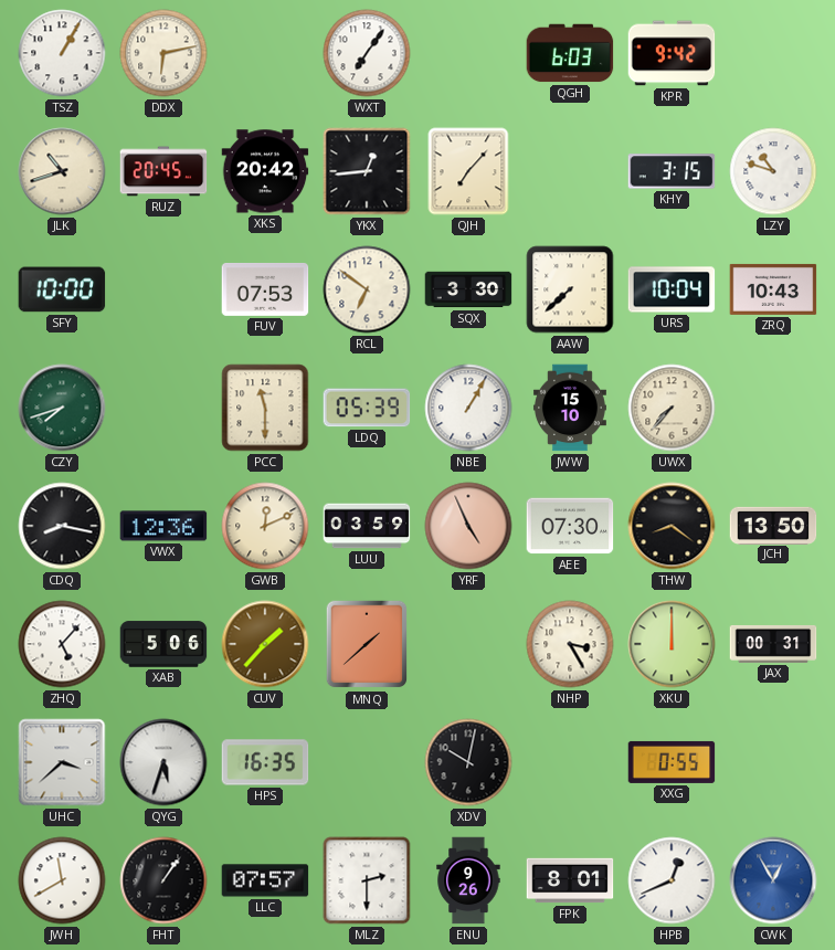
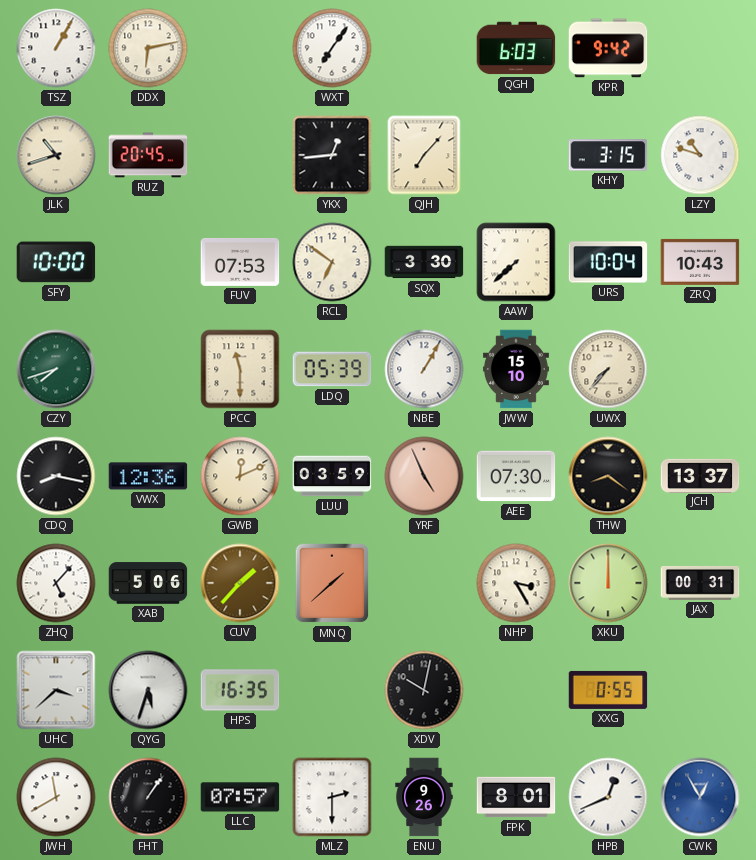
XKS: 20:42 -> none
JCH: 13:50 -> 13:37
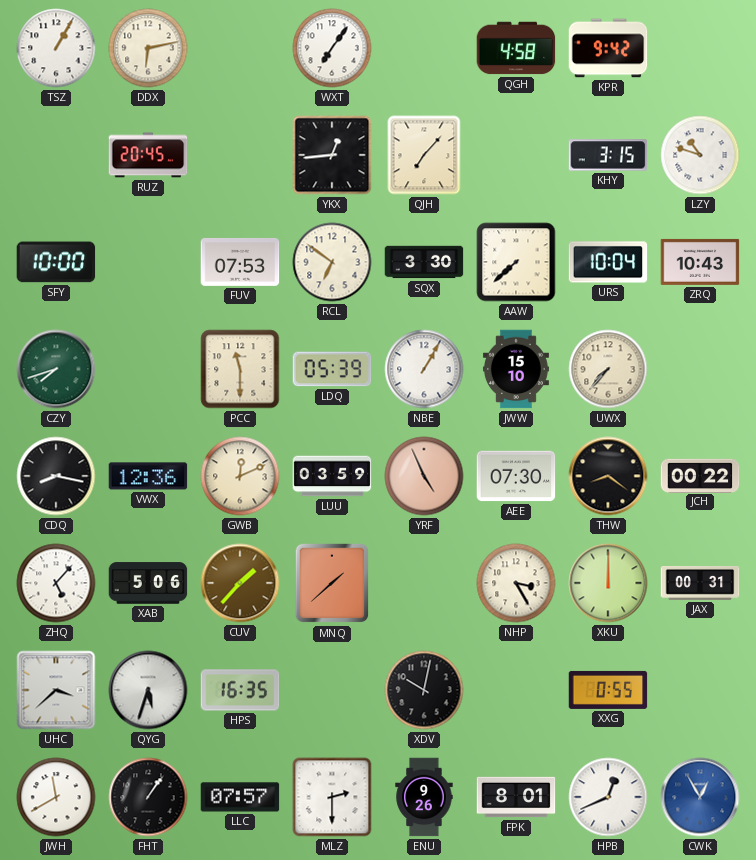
QGH: 6:03 -> 4:58
JLK: 10:42 -> none
JCH: 13:37 -> 00:22
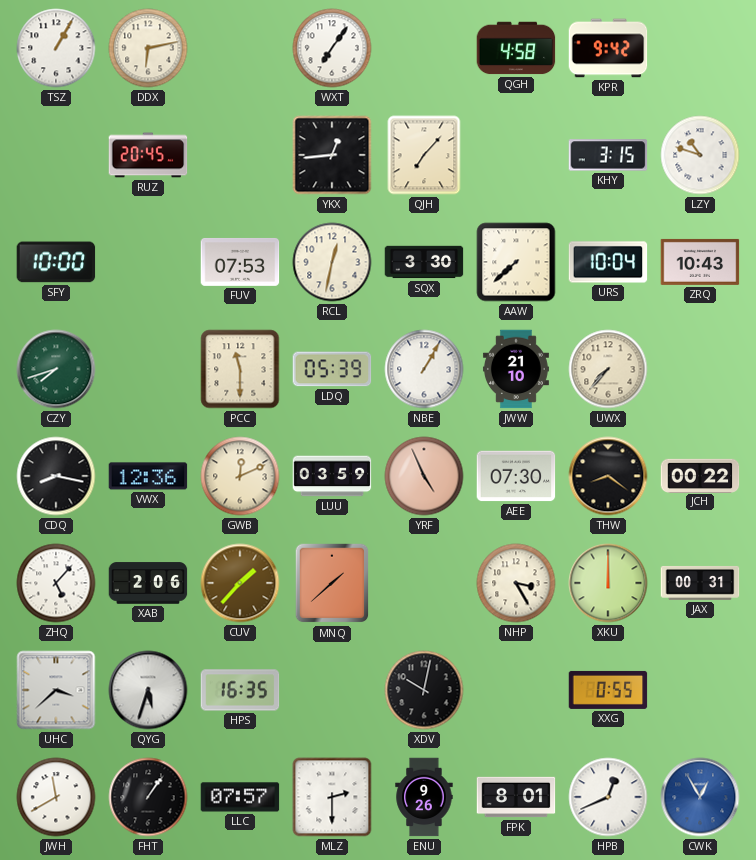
RCL: 6:51 -> 12:32
JWW: 15:10 -> 21:10
XAB: 5:06 -> 2:06
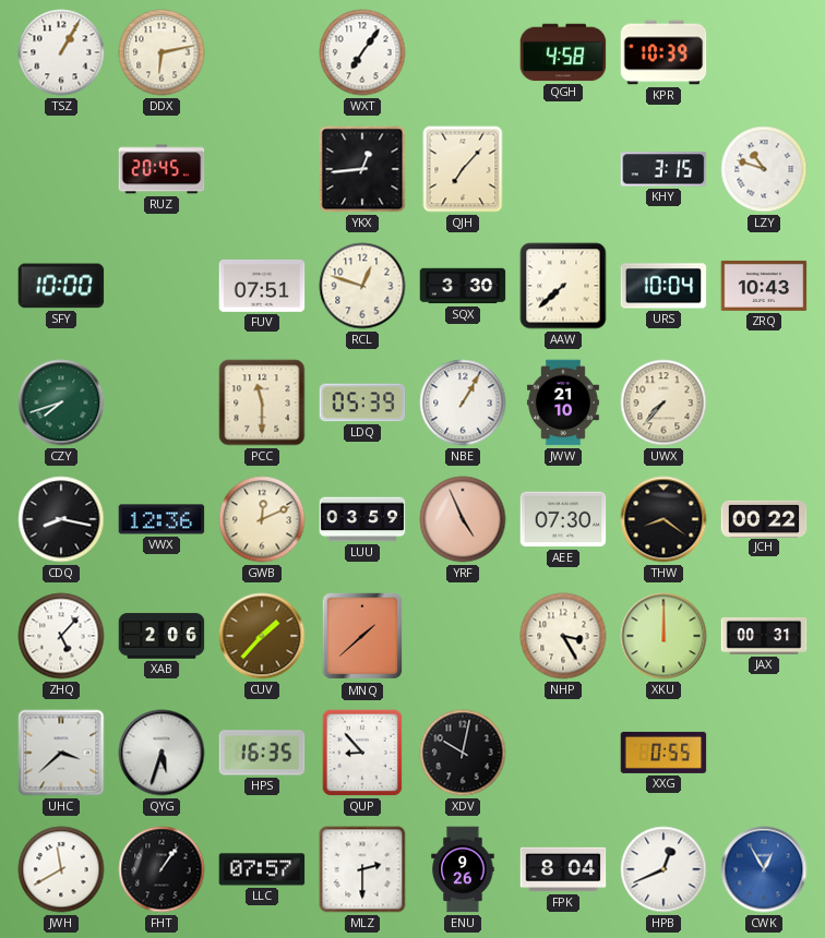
KPR: 9:42 -> 10:39
FUV: 07:53 -> 07:51
RCL: 12:32 -> 12:48
QUP: none -> 8:53
FPK: 8:01 -> 8:04
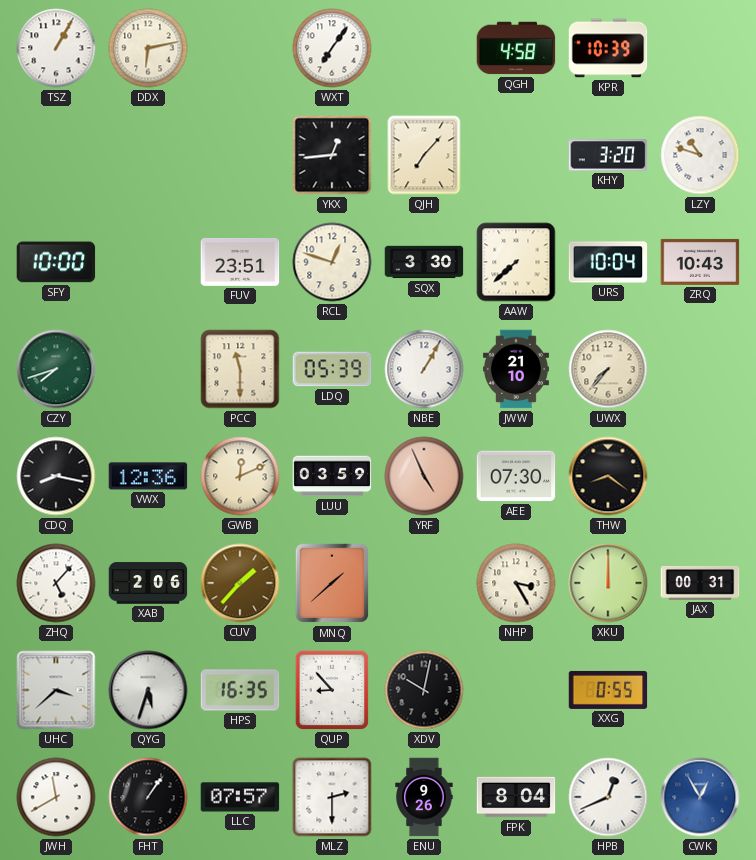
RUZ: 20:45 -> none
KHY: 3:15 -> 3:20
FUV: 07:51 -> 23:51
JCH: 00:22 -> none
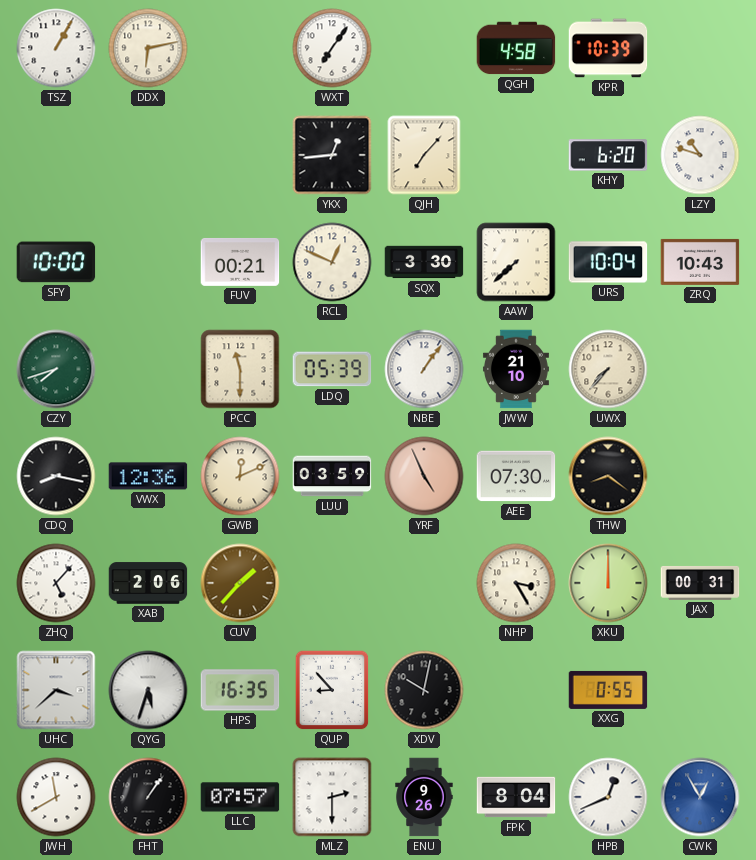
KHY: 3:20 -> 6:20
FUV: 23:51 -> 00:21
RCL: 12:48 -> 12:49
NBE: 1:05 -> 1:06
MNQ: 1:38 -> none
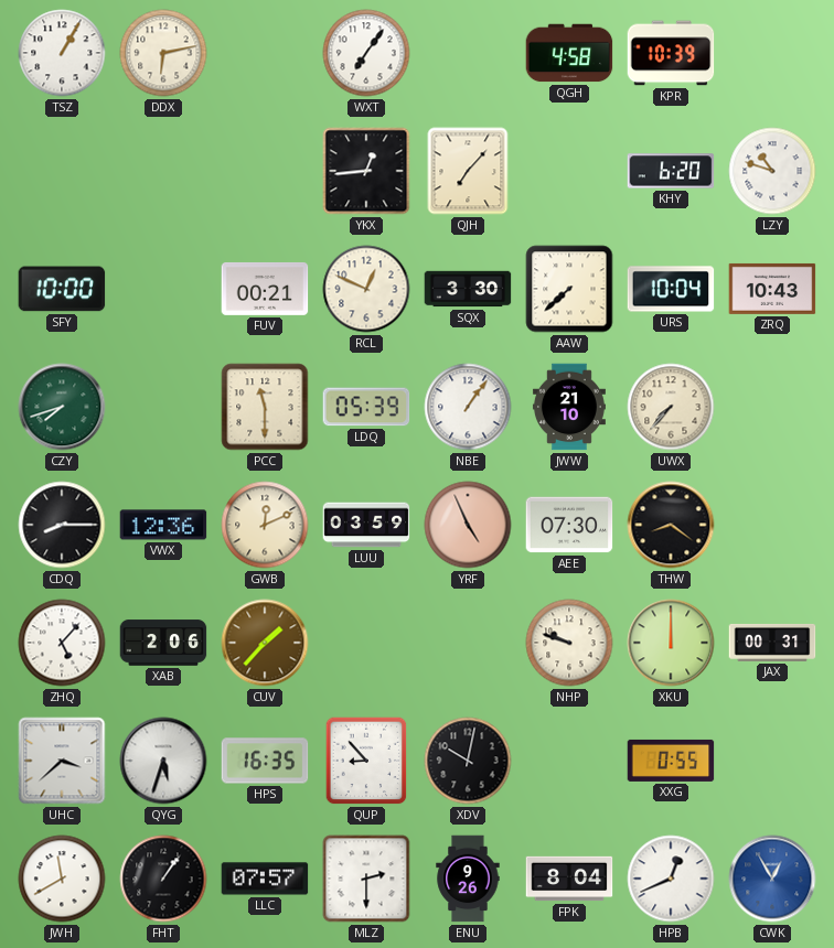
CDQ: 8:17 -> 8:15
NHP: 3:25 -> 9:48
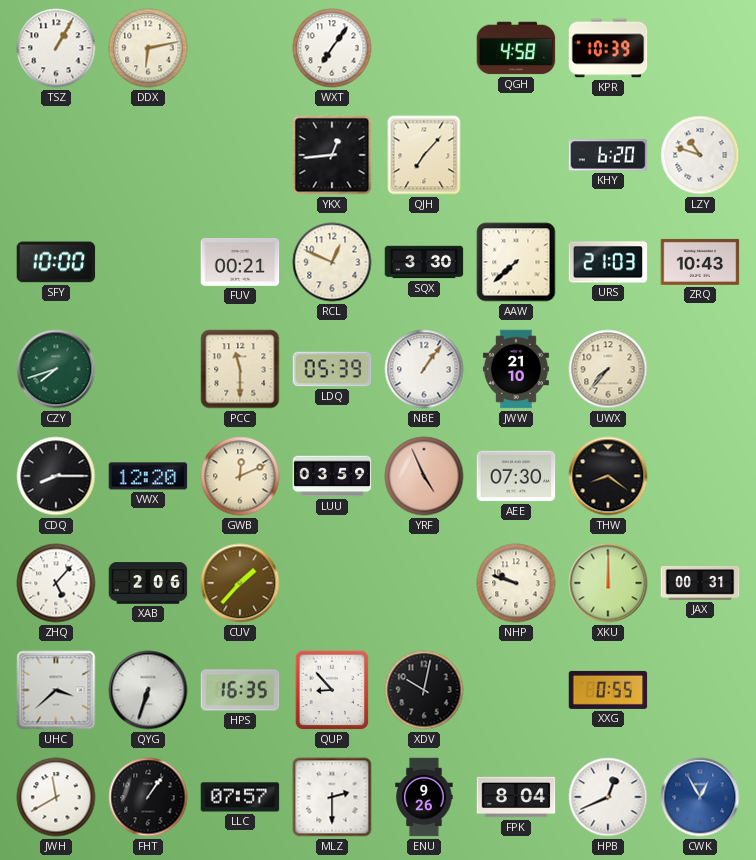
URS: 10:04 -> 21:03
VWX: 12:36 -> 12:20
QYG: 5:33 -> 6:33
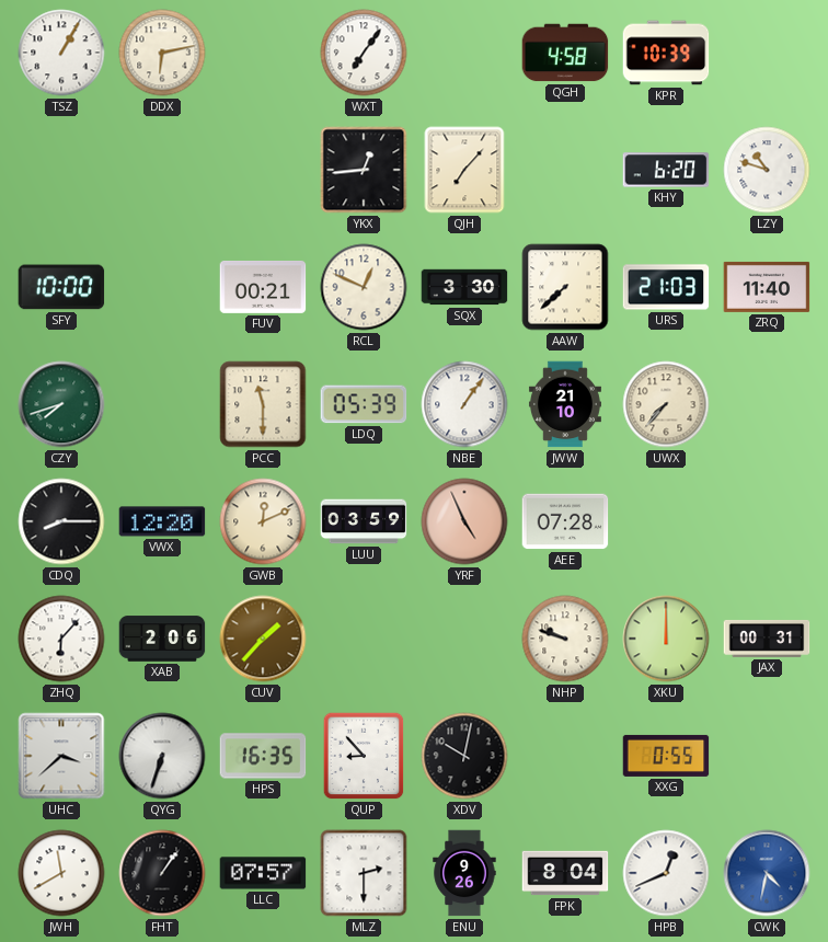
ZRQ: 10:43 -> 11:40
AEE: 07:30 -> 07:28
THW: 8:21 -> none
ZHQ: 5:07 -> 6:07
CWK: 12:55 -> 4:32
